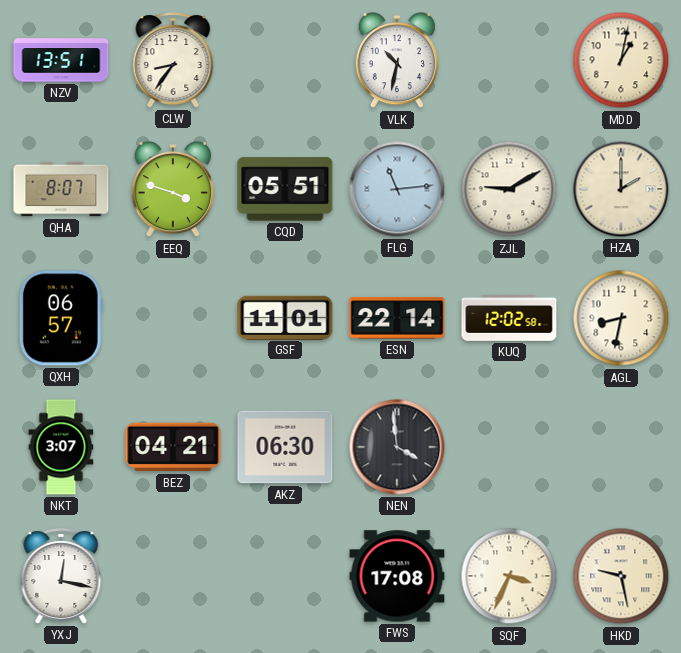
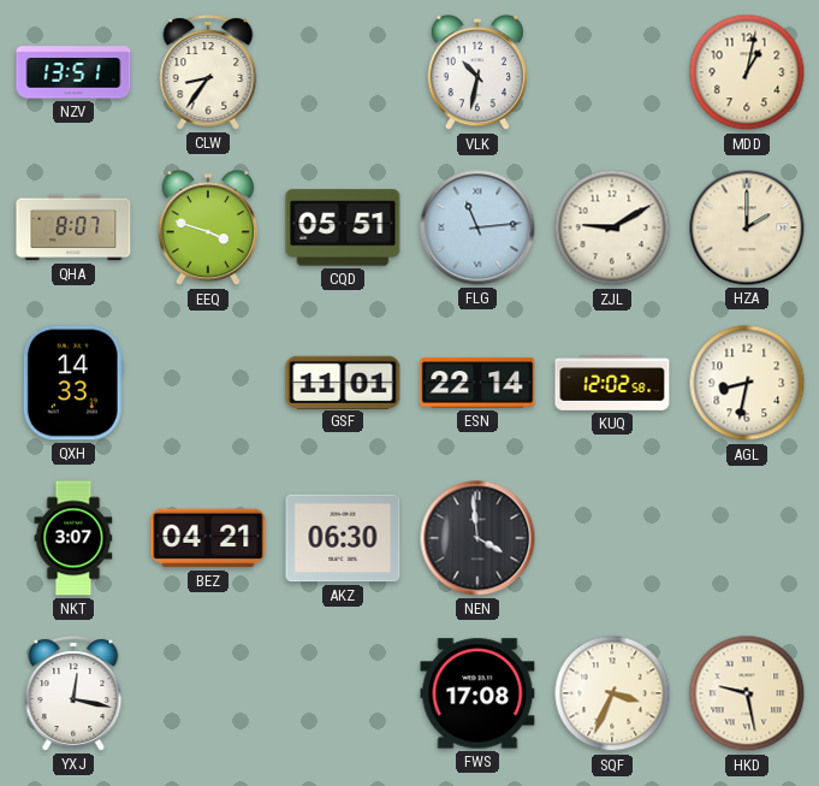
QXH: 06:57 -> 14:33
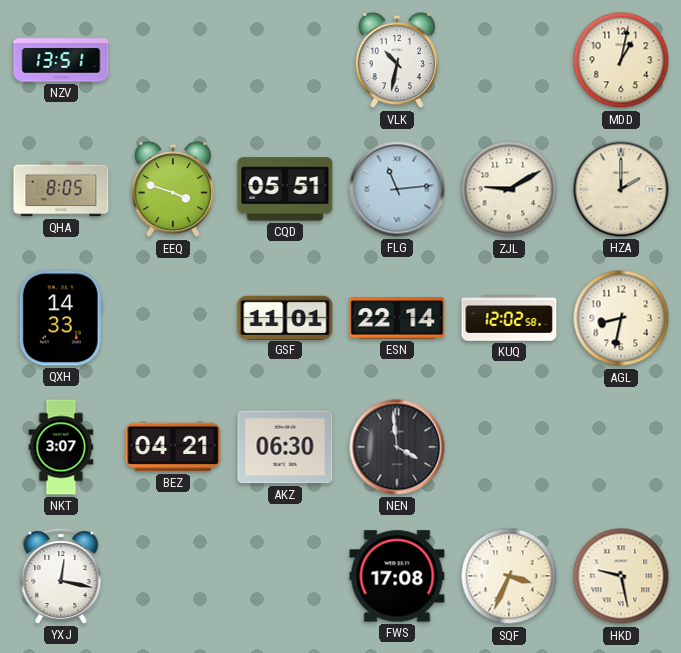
CLW: 8:36 -> none
QHA: 8:07 -> 8:05
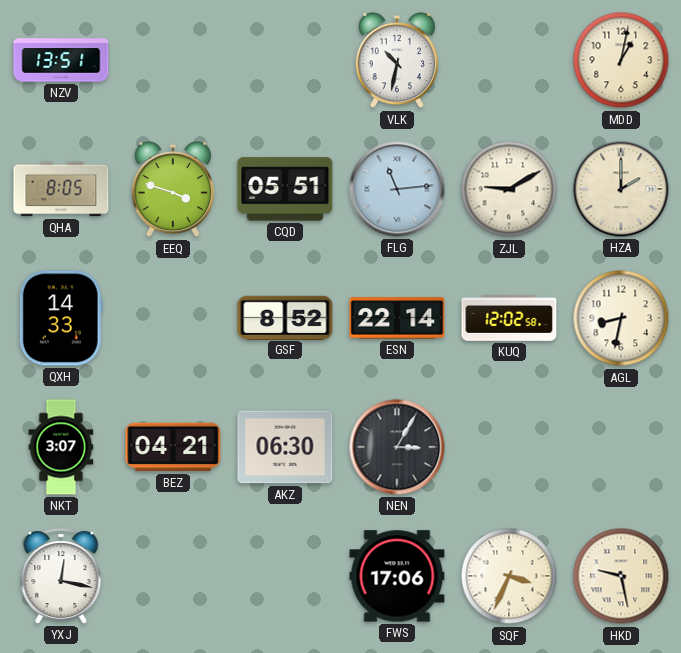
GSF: 11:01 -> 8:52
NEN: 3:59 -> 3:05
FWS: 17:08 -> 17:06
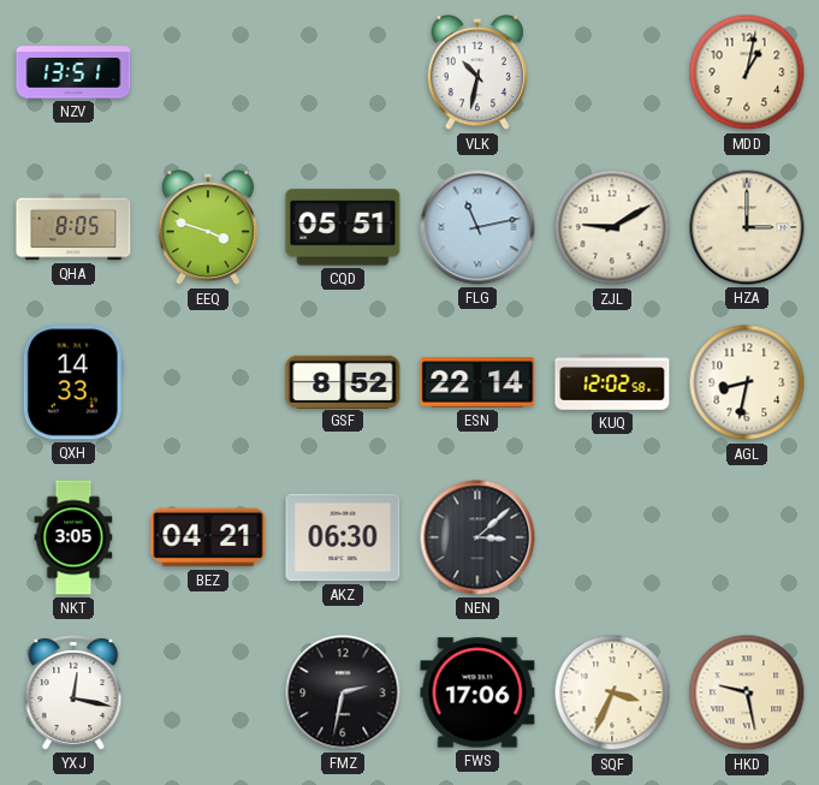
FLG: 11:14 -> 11:13
HZA: 2:00 -> 3:00
NKT: 3:07 -> 3:05
NEN: 3:05 -> 3:08
FMZ: none -> 2:32
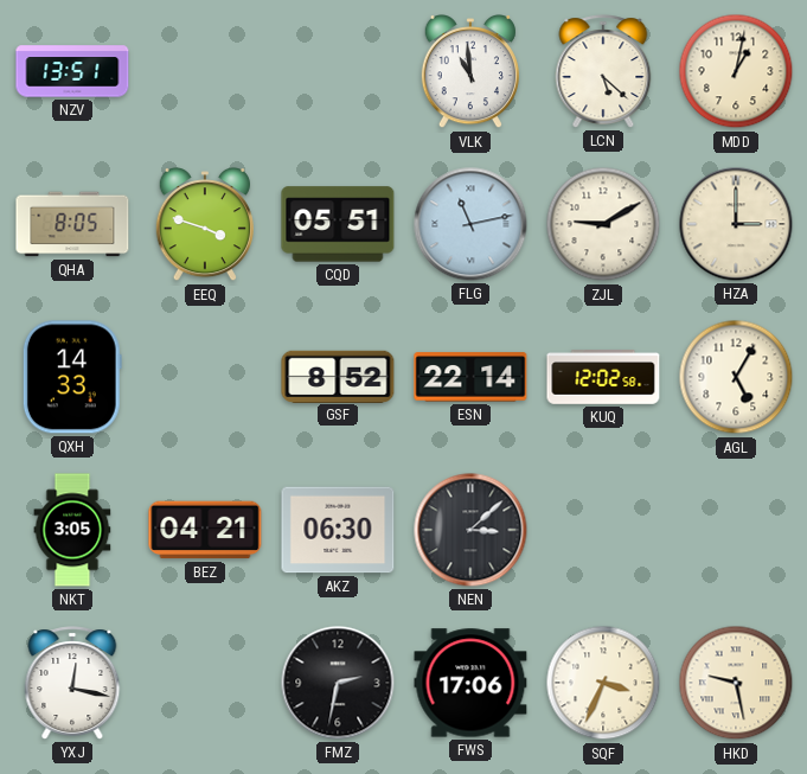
VLK: 10:32 -> 10:59
LCN: none -> 5:22
AGL: 8:32 -> 5:05
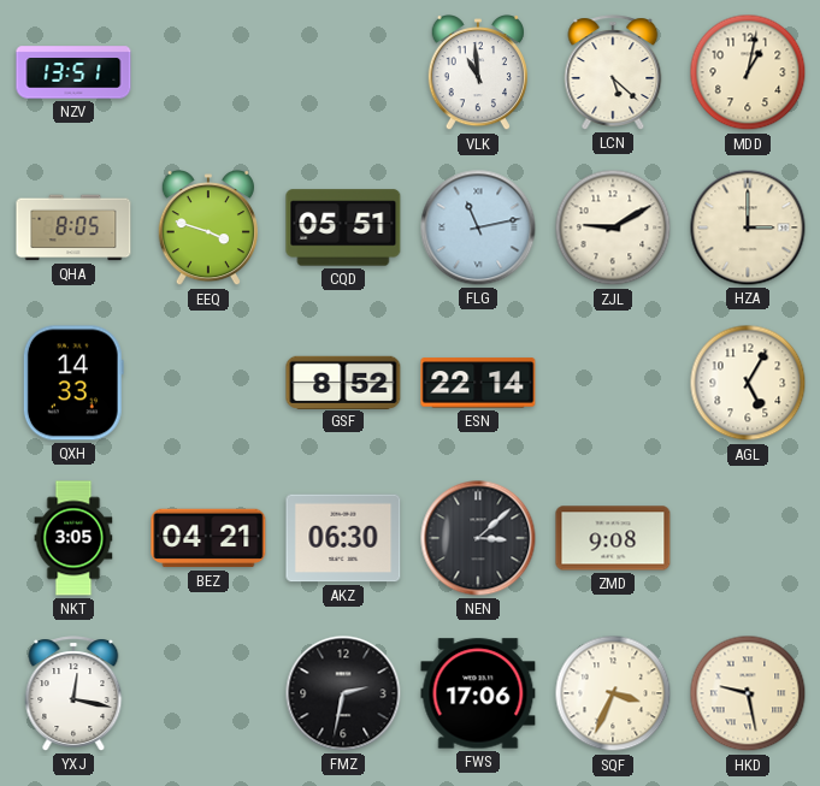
KUQ: 12:02 -> none
ZMD: none -> 9:08
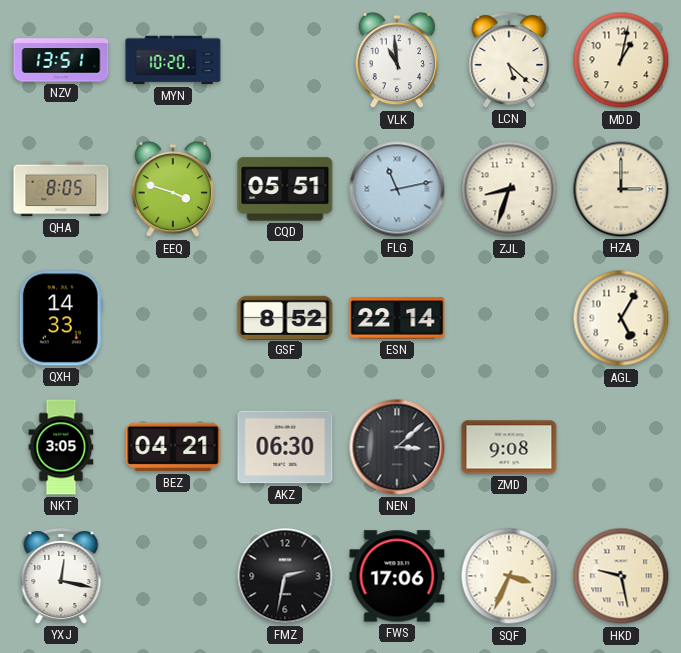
MYN: none -> 10:20
ZJL: 9:10 -> 8:33
